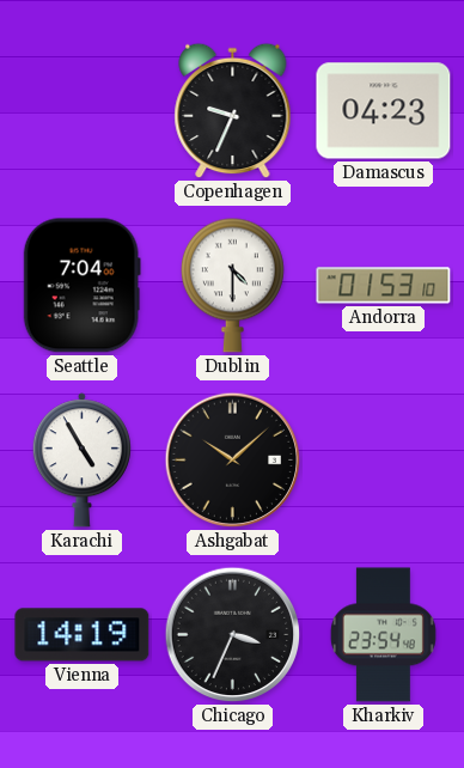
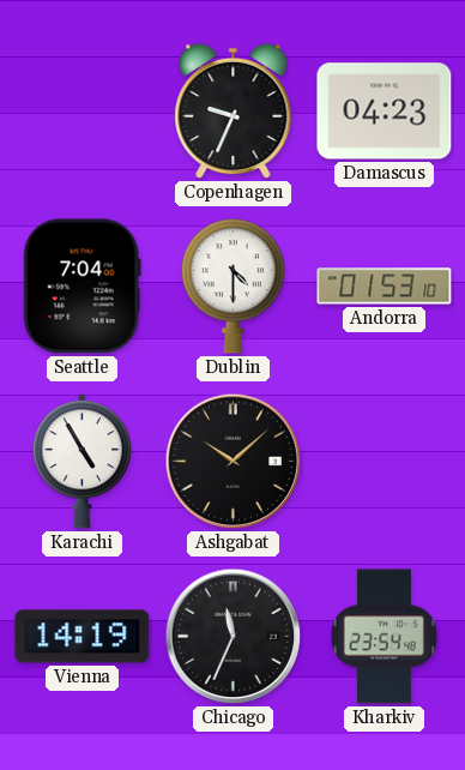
Chicago: 3:34 -> 11:34
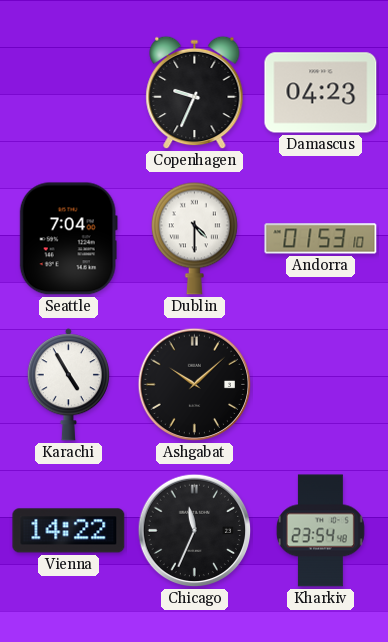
Vienna: 14:19 -> 14:22
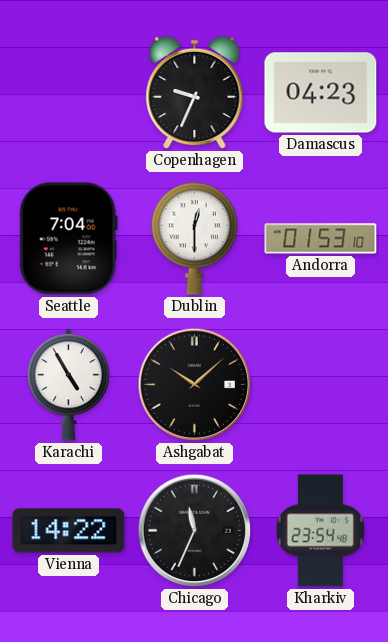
Dublin: 4:30 -> 12:30
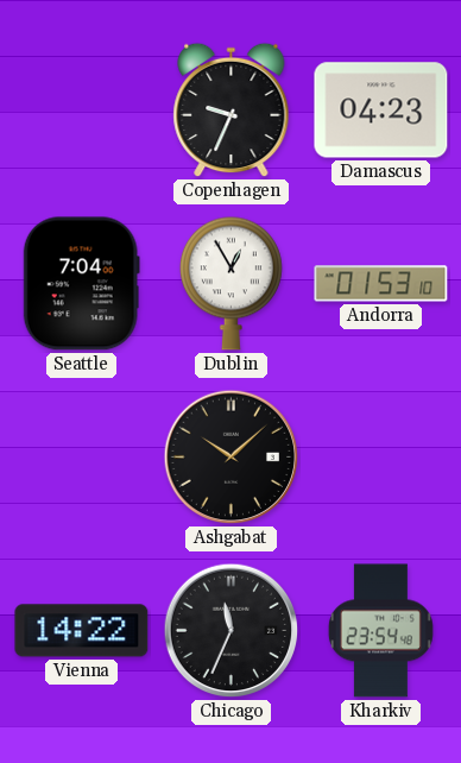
Dublin: 12:30 -> 12:55
Karachi: 4:55 -> none
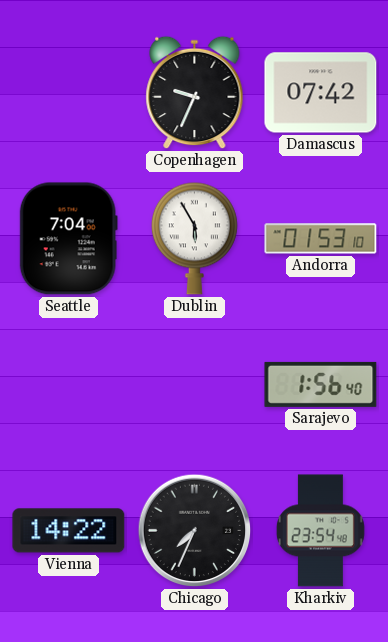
Damascus: 04:23 -> 07:42
Dublin: 12:55 -> 5:55
Ashgabat: 10:08 -> none
Sarajevo: none -> 1:56
Chicago: 11:34 -> 7:34
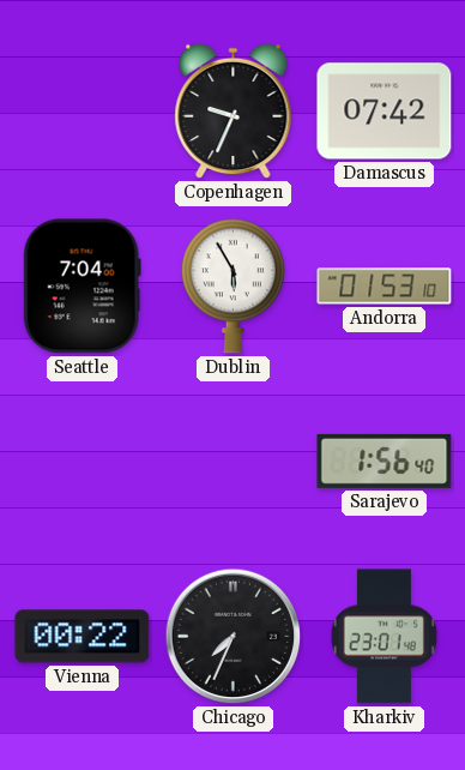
Vienna: 14:22 -> 00:22
Kharkiv: 23:54 -> 23:01
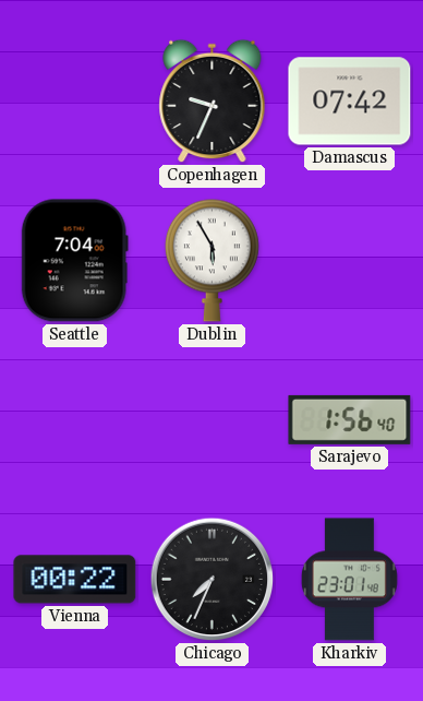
Andorra: 01:53 -> none
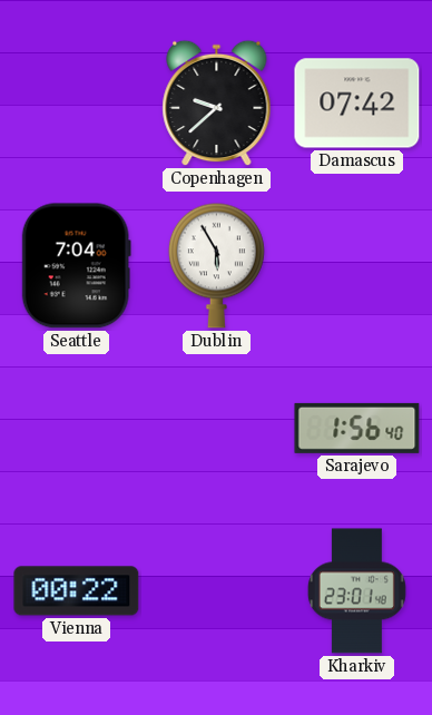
Copenhagen: 9:34 -> 9:38
Chicago: 7:34 -> none
